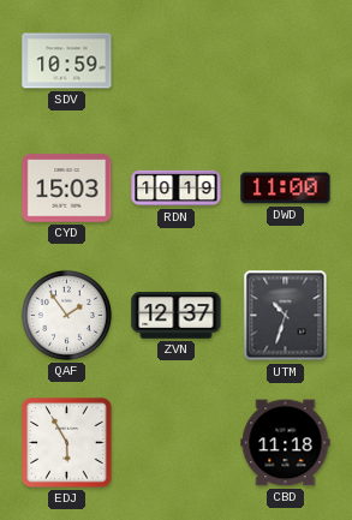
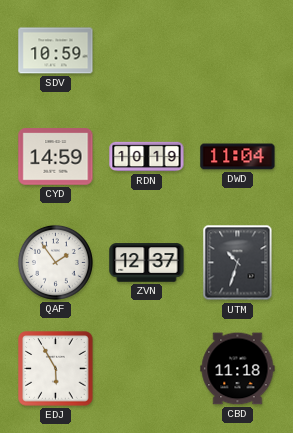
CYD: 15:03 -> 14:59
DWD: 11:00 -> 11:04
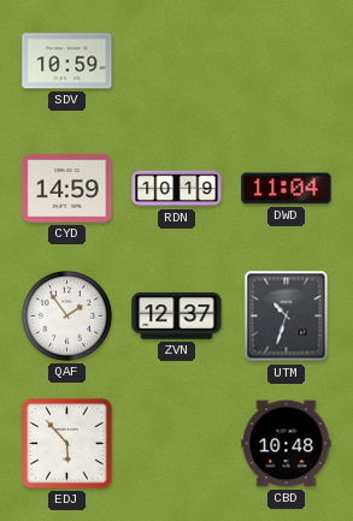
EDJ: 5:55 -> 5:53
CBD: 11:18 -> 10:48
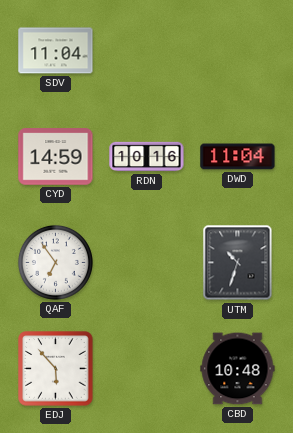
SDV: 10:59 -> 11:04
RDN: 10:19 -> 10:16
QAF: 1:54 -> 6:54
ZVN: 12:37 -> none
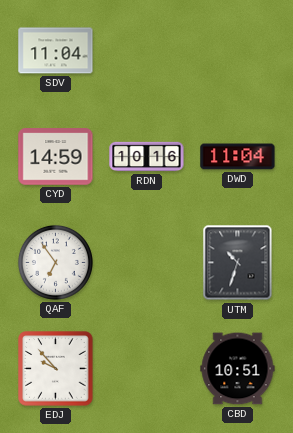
EDJ: 5:53 -> 9:53
CBD: 10:48 -> 10:51
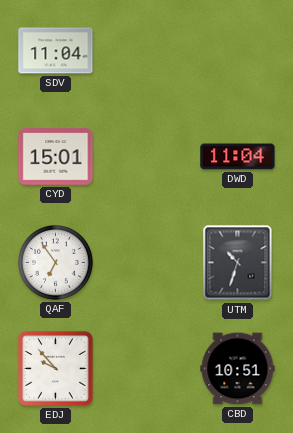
CYD: 14:59 -> 15:01
RDN: 10:16 -> none
